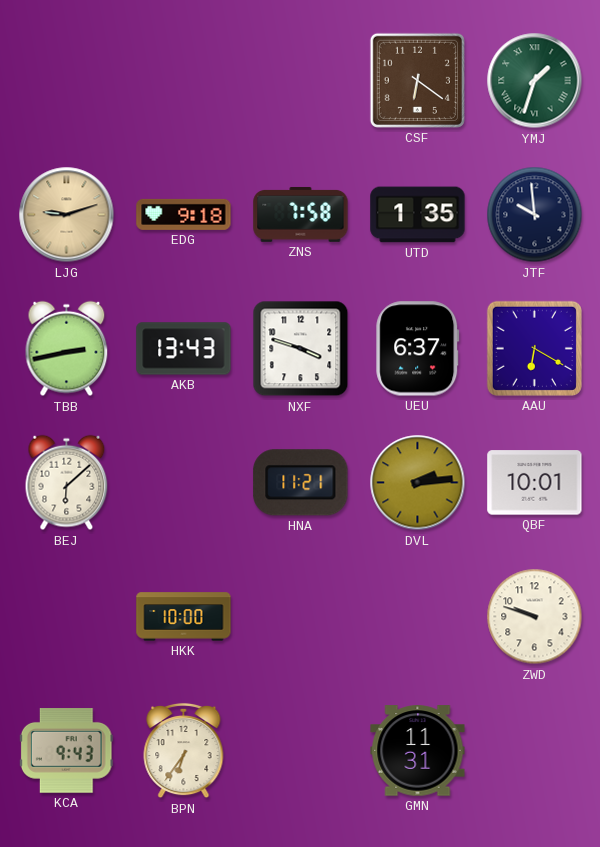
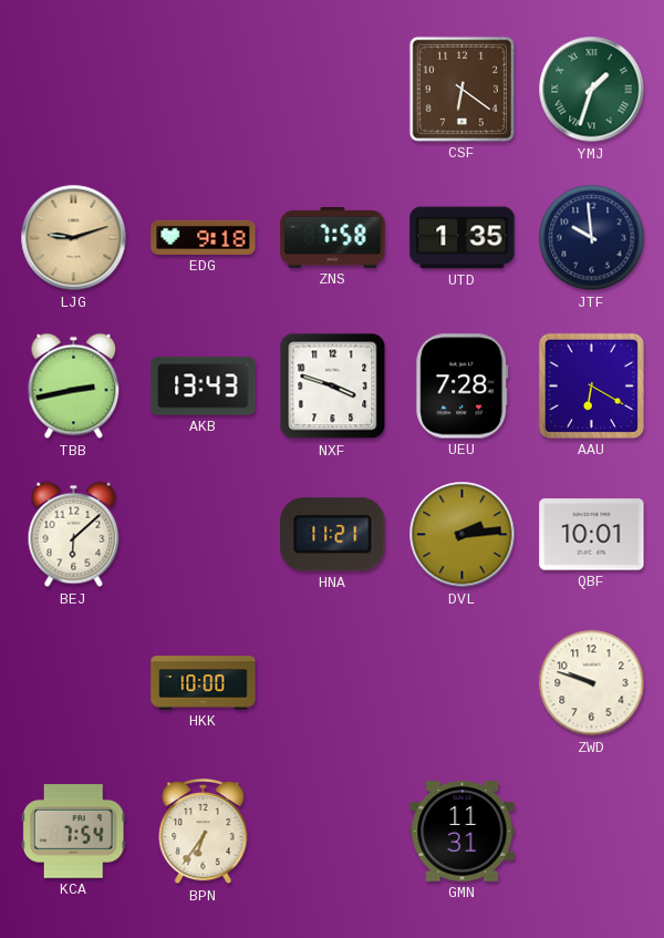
UEU: 6:37 -> 7:28
KCA: 9:43 -> 7:54
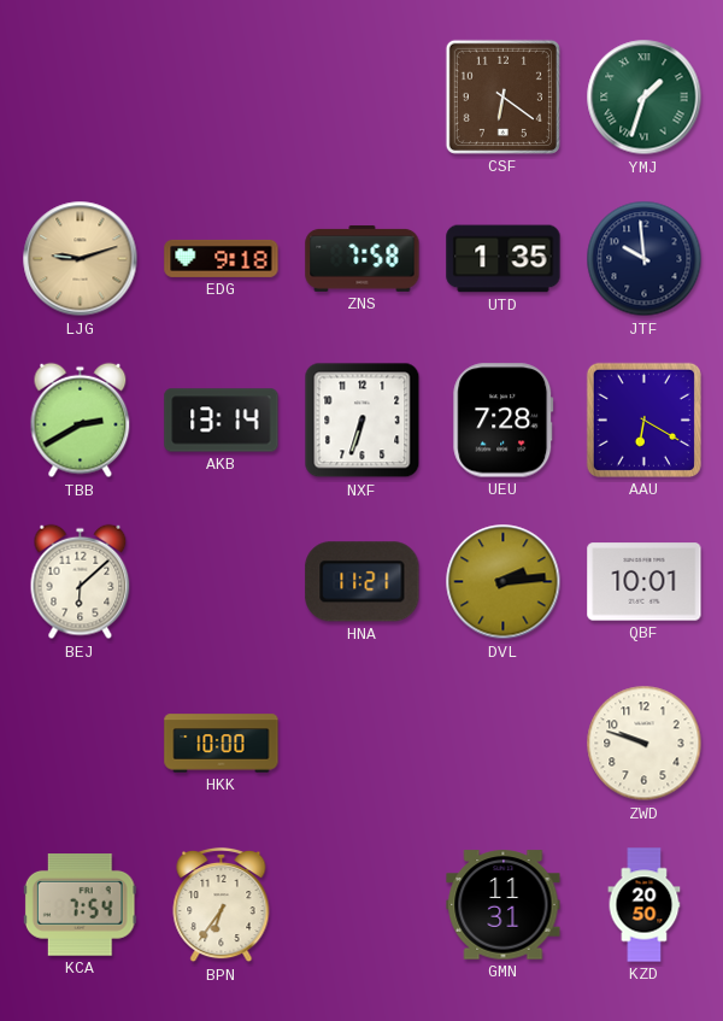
TBB: 2:43 -> 2:40
AKB: 13:43 -> 13:14
NXF: 3:48 -> 6:33
KZD: none -> 20:50
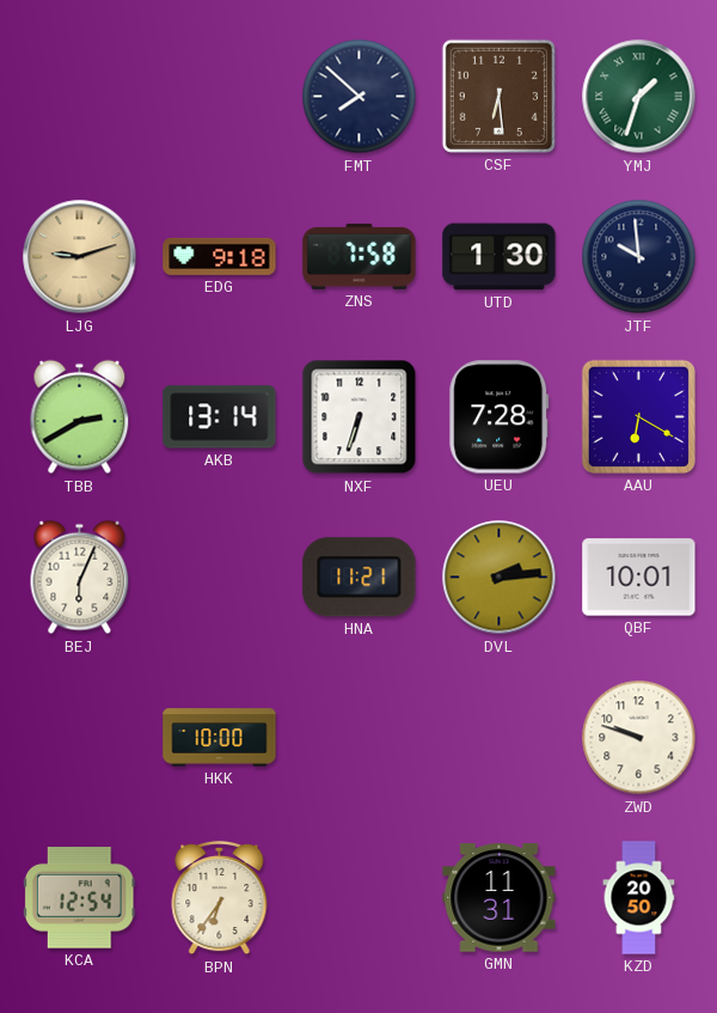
FMT: none -> 7:52
CSF: 6:21 -> 6:29
UTD: 1:35 -> 1:30
BEJ: 6:08 -> 6:04
KCA: 7:54 -> 12:54
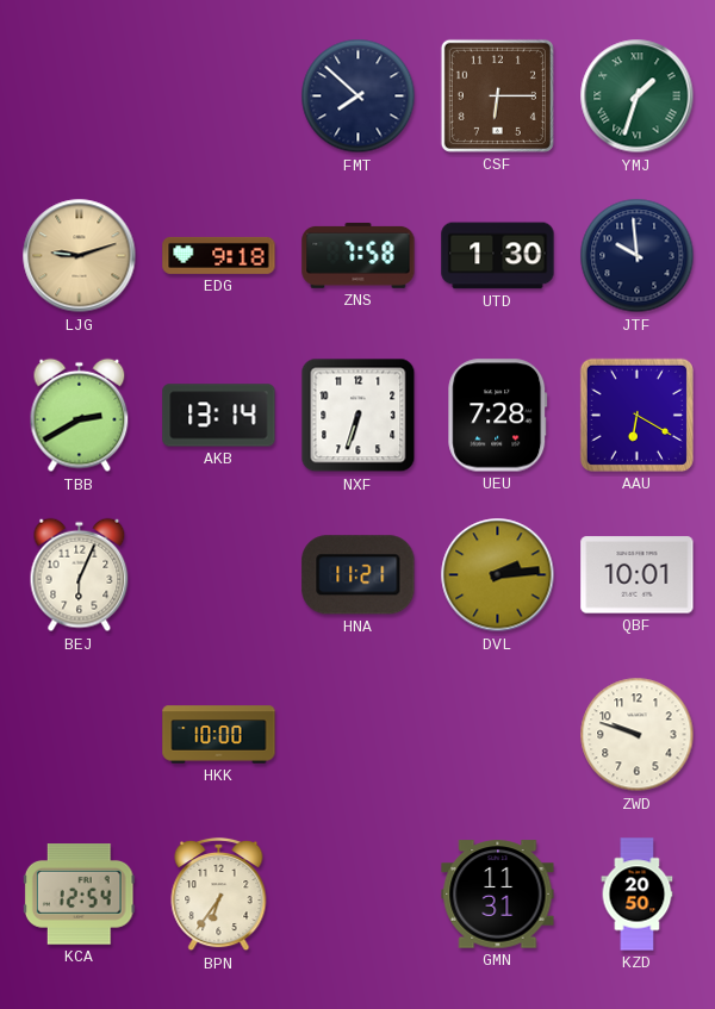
CSF: 6:29 -> 6:15
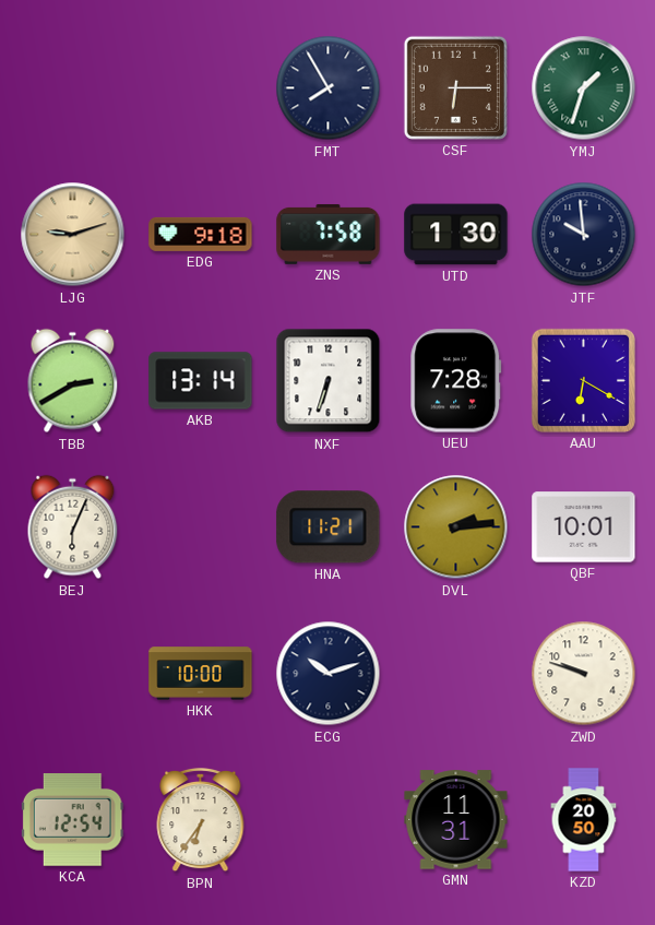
FMT: 7:52 -> 7:55
ECG: none -> 10:12
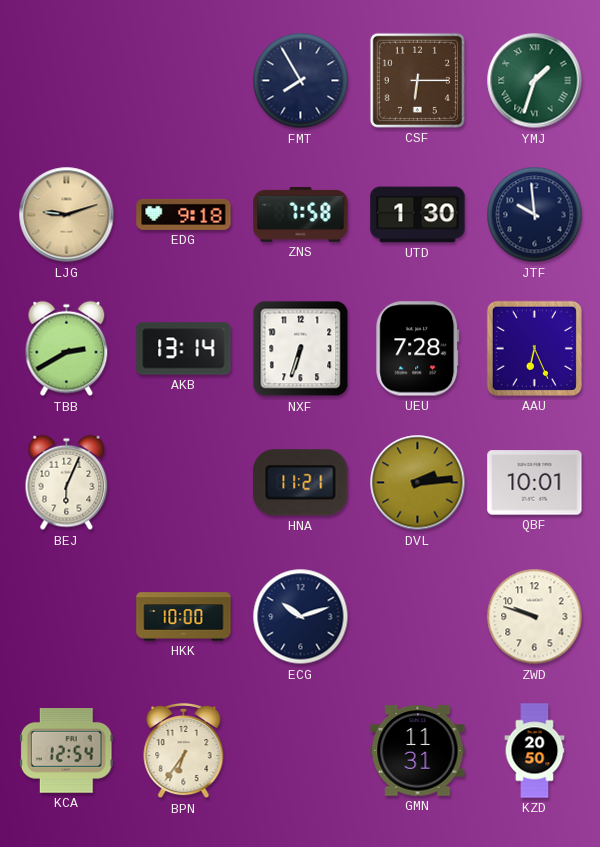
AAU: 6:20 -> 6:26
